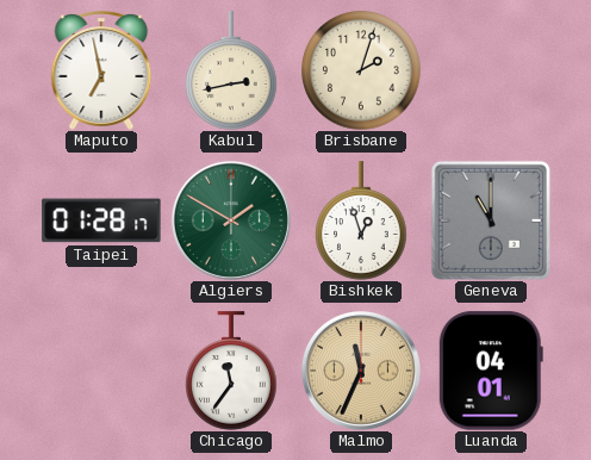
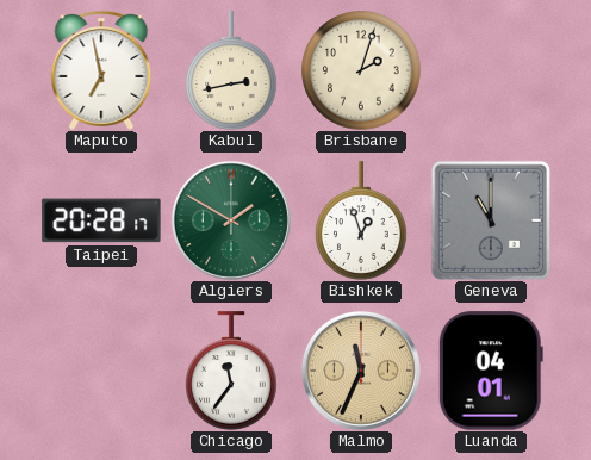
Taipei: 01:28 -> 20:28
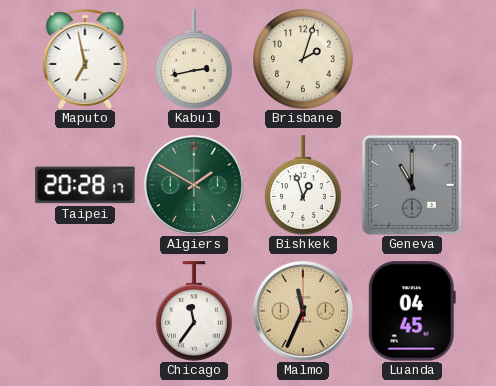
Luanda: 04:01 -> 04:45
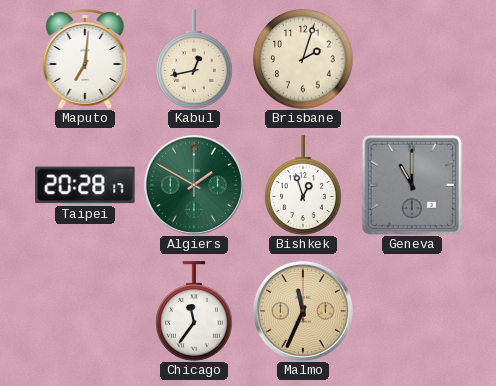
Maputo: 6:58 -> 7:01
Kabul: 2:43 -> 12:43
Luanda: 04:45 -> none
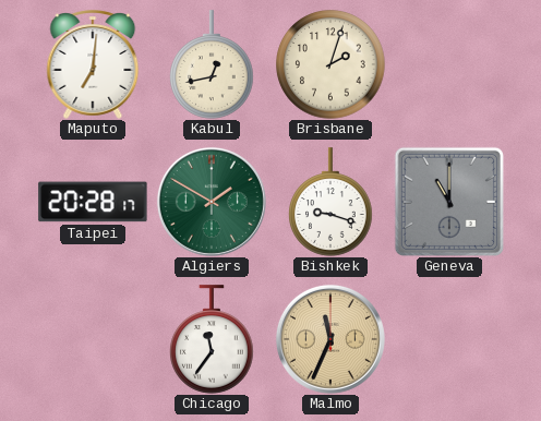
Bishkek: 12:57 -> 9:18
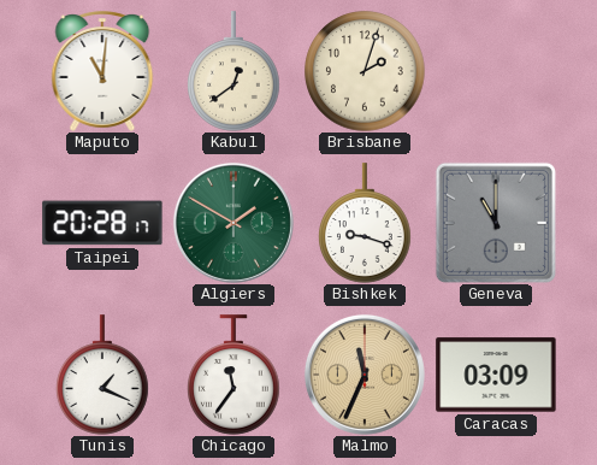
Maputo: 7:01 -> 11:01
Kabul: 12:43 -> 12:39
Tunis: none -> 1:19
Caracas: none -> 03:09
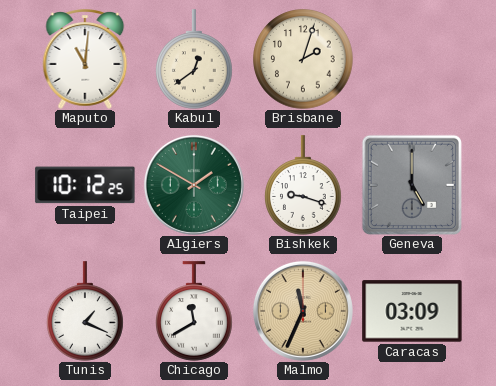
Taipei: 20:28 -> 10:12
Geneva: 11:00 -> 5:00
Chicago: 11:36 -> 11:40
